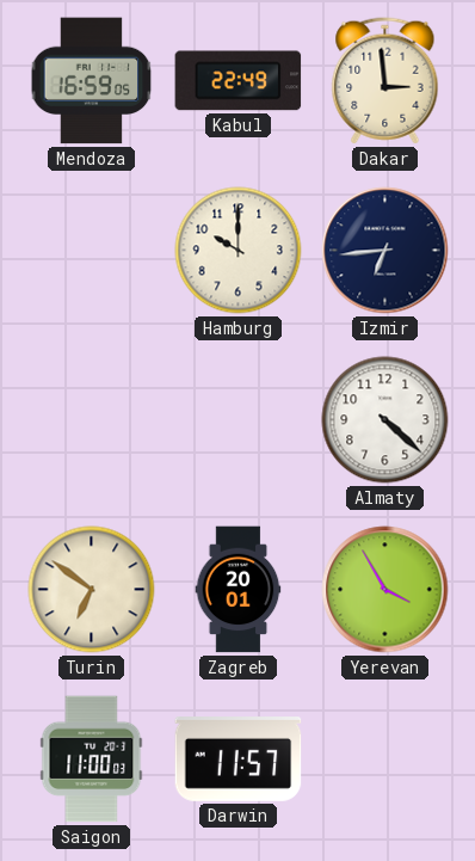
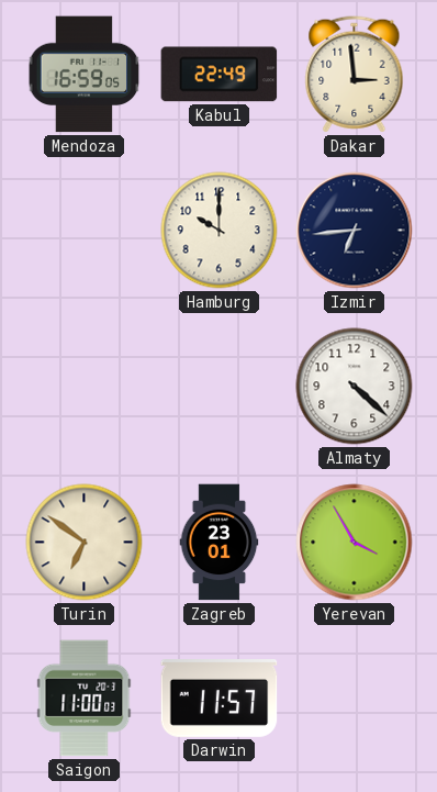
Zagreb: 20:01 -> 23:01
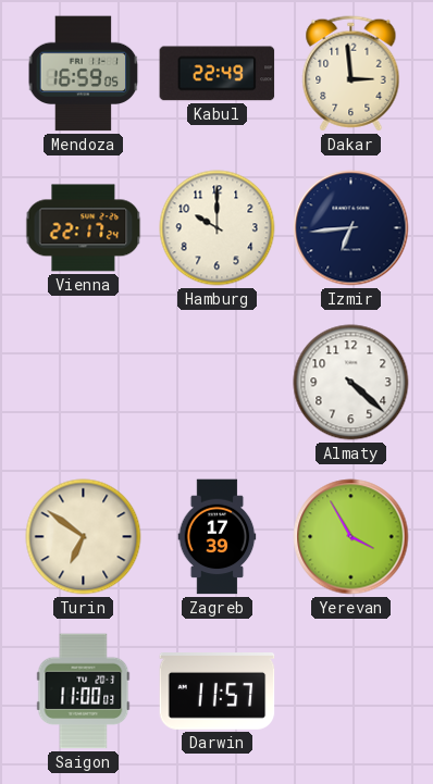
Vienna: none -> 22:17
Zagreb: 23:01 -> 17:39
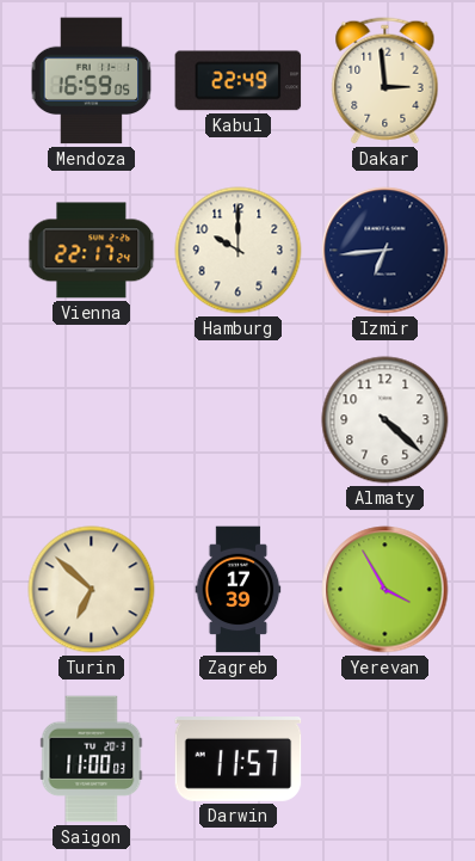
Turin: 6:51 -> 6:52
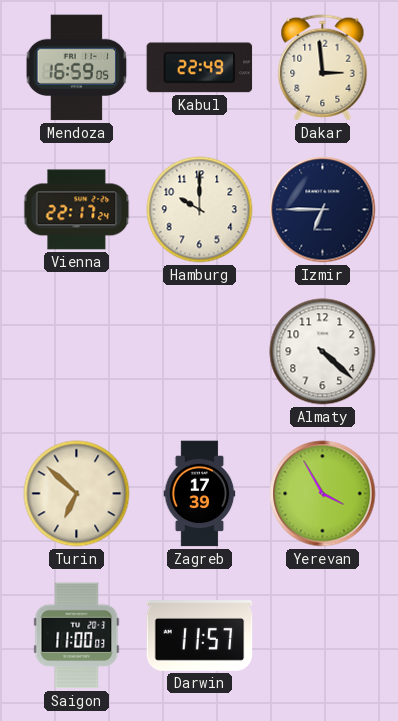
Izmir: 6:44 -> 6:45
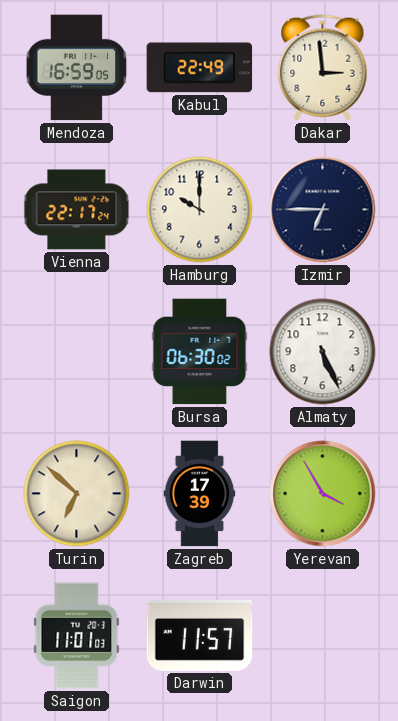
Bursa: none -> 06:30
Almaty: 4:22 -> 5:26
Saigon: 11:00 -> 11:01
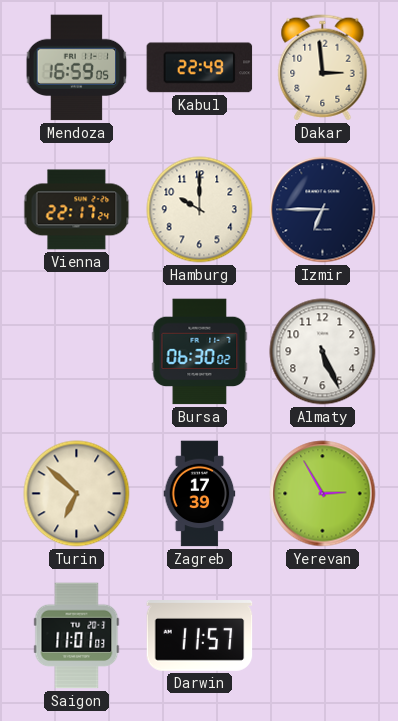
Yerevan: 3:55 -> 2:55
